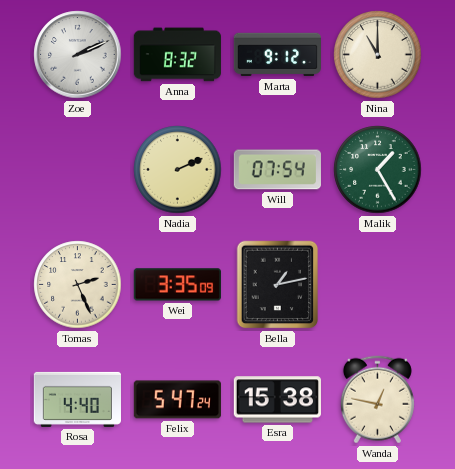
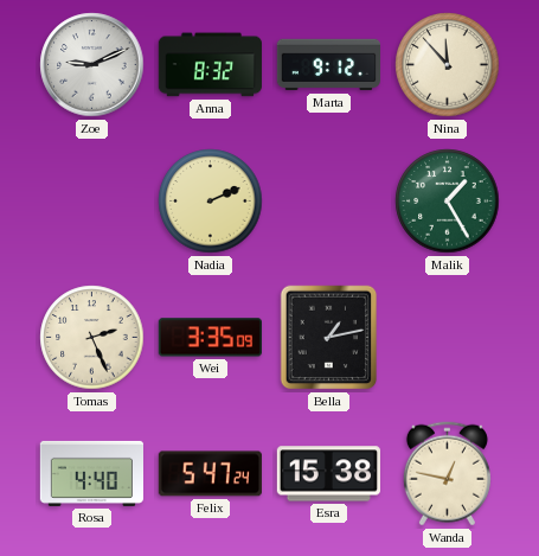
Zoe: 2:11 -> 9:11
Nina: 11:00 -> 11:53
Will: 07:54 -> none
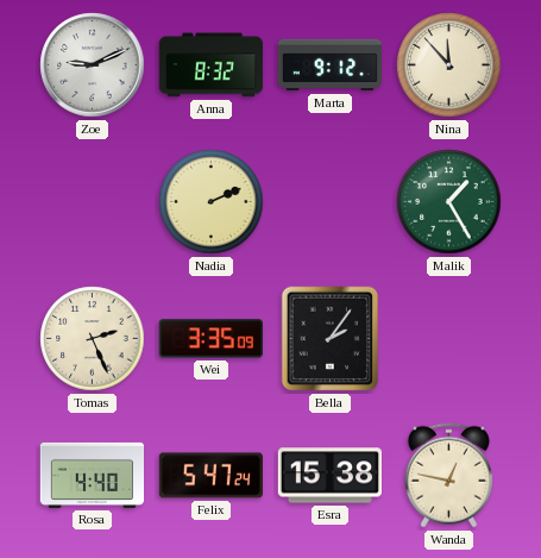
Bella: 1:13 -> 2:06
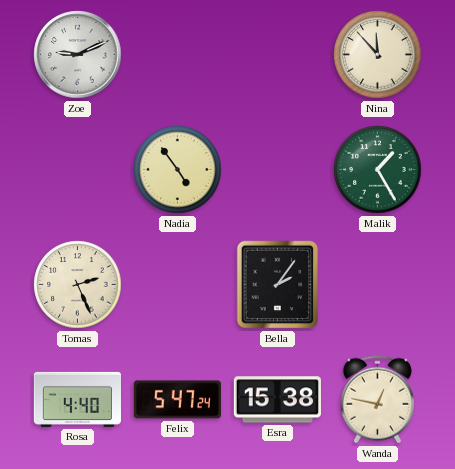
Anna: 8:32 -> none
Marta: 9:12 -> none
Nadia: 2:11 -> 4:54
Wei: 3:35 -> none
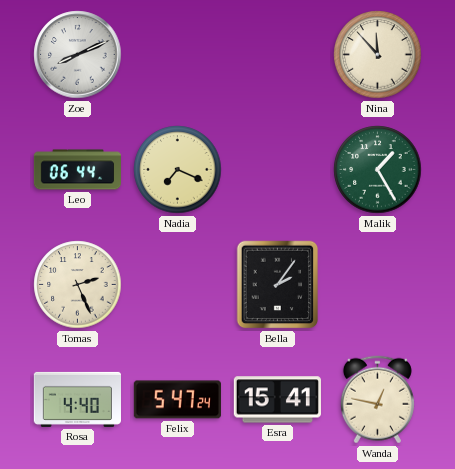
Zoe: 9:11 -> 8:11
Leo: none -> 06:44
Nadia: 4:54 -> 7:19
Esra: 15:38 -> 15:41
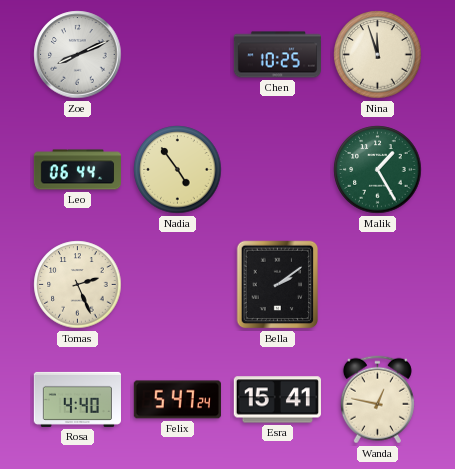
Chen: none -> 10:25
Nina: 11:53 -> 11:57
Nadia: 7:19 -> 4:54
Bella: 2:06 -> 2:09
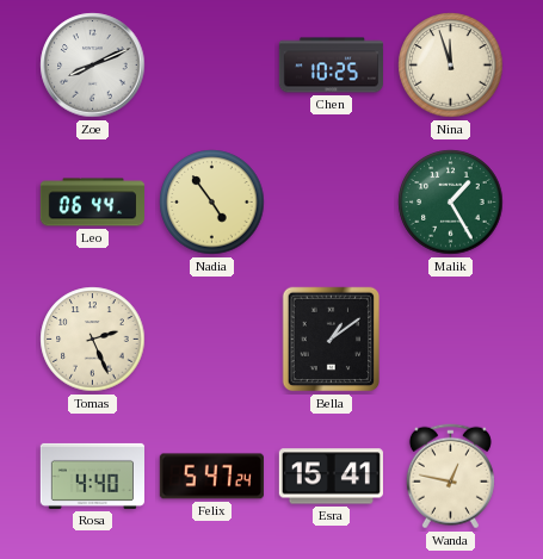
Bella: 2:09 -> 1:09
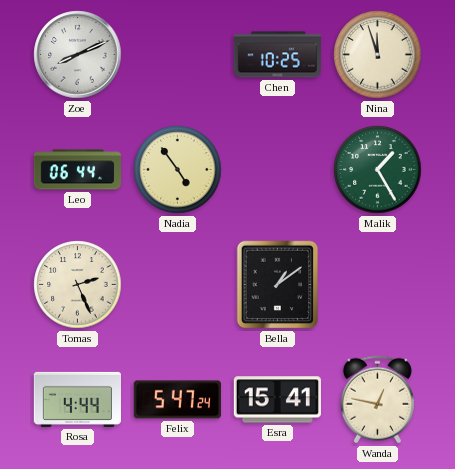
Rosa: 4:40 -> 4:44
